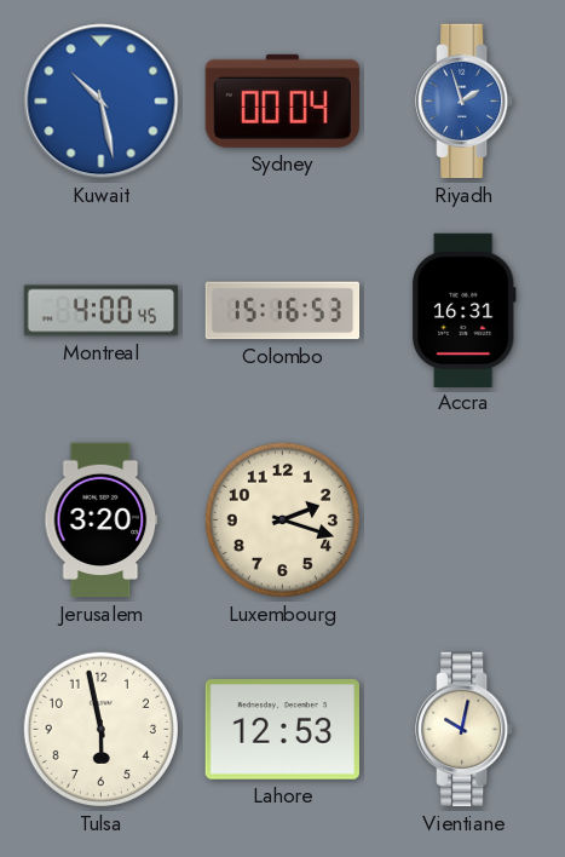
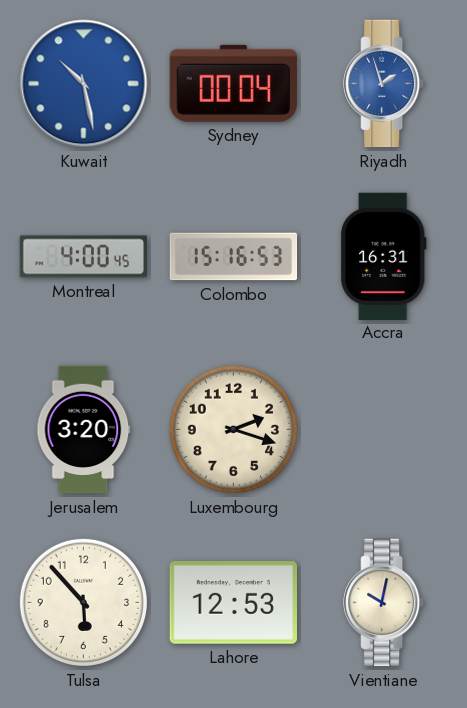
Tulsa: 5:58 -> 5:53
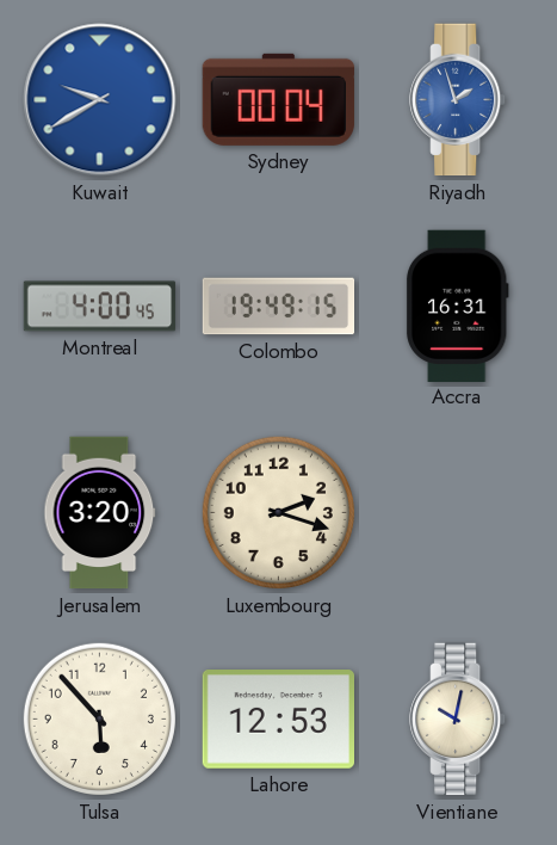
Kuwait: 10:28 -> 9:40
Colombo: 15:16 -> 19:49
